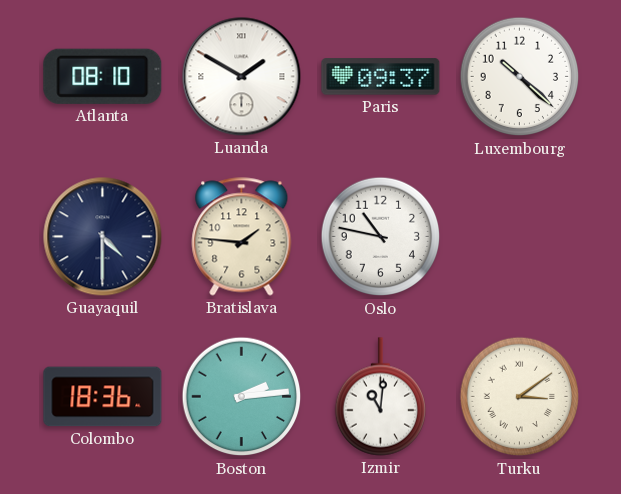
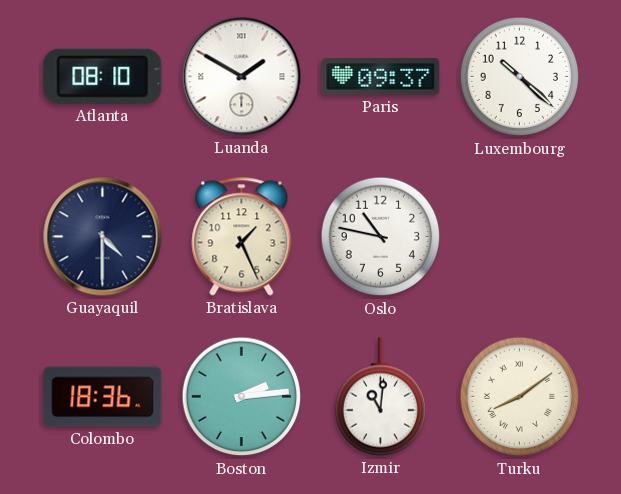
Bratislava: 1:46 -> 1:26
Turku: 3:09 -> 8:09
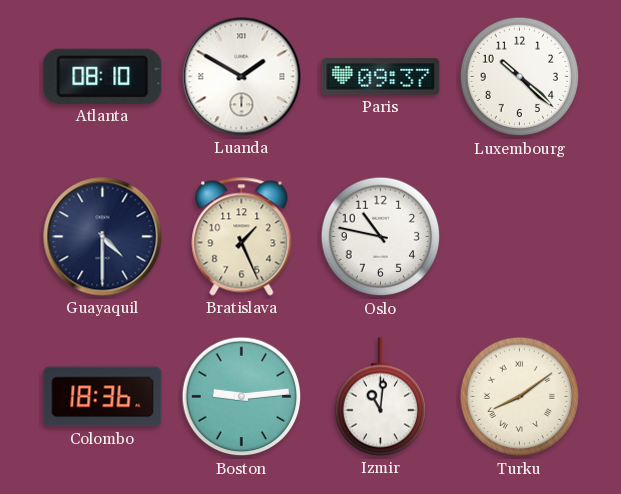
Boston: 2:14 -> 9:14
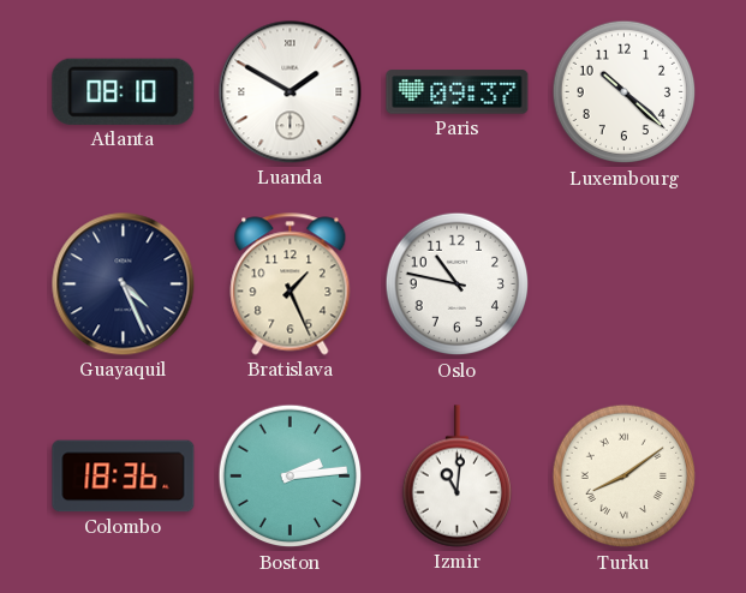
Guayaquil: 4:30 -> 4:26
Boston: 9:14 -> 2:14
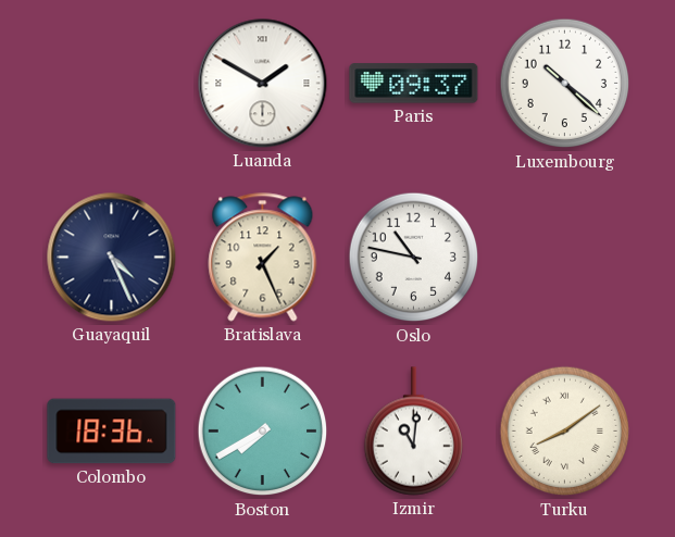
Atlanta: 08:10 -> none
Boston: 2:14 -> 7:40
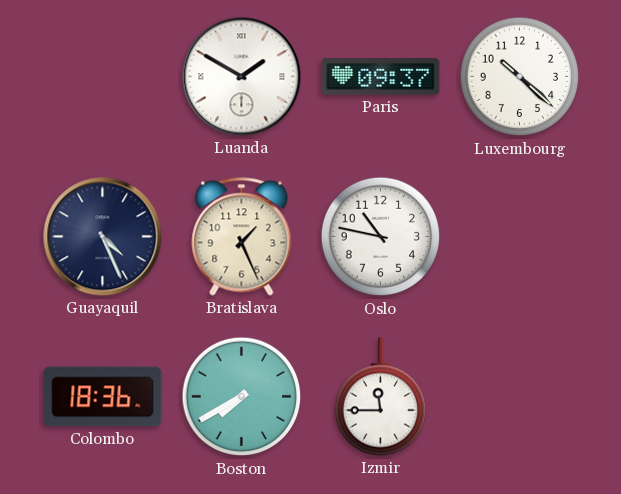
Izmir: 11:01 -> 11:45
Turku: 8:09 -> none
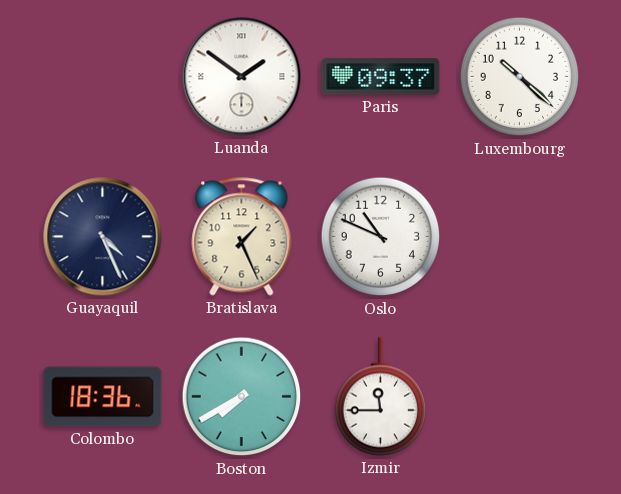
Luanda: 1:50 -> 1:51
Oslo: 10:47 -> 10:49
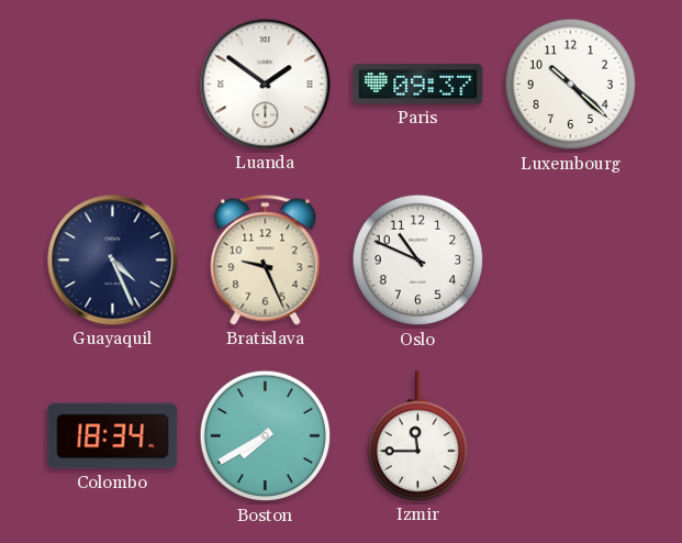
Bratislava: 1:26 -> 9:26
Colombo: 18:36 -> 18:34
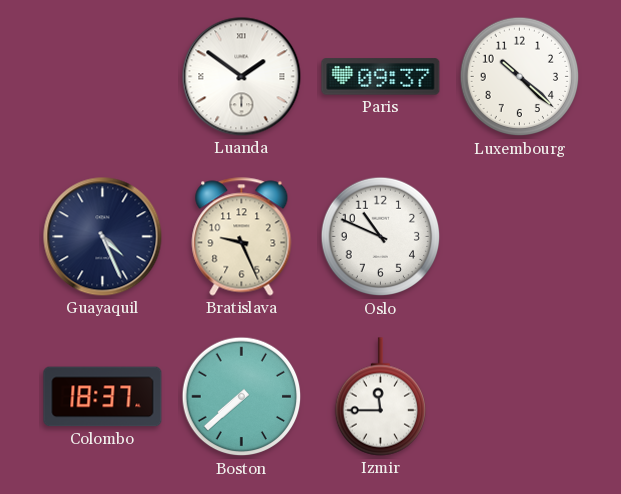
Colombo: 18:34 -> 18:37
Boston: 7:40 -> 7:38
